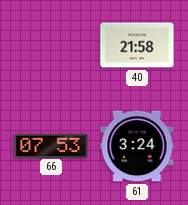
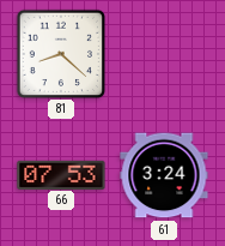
81: none -> 8:22
40: 21:58 -> none
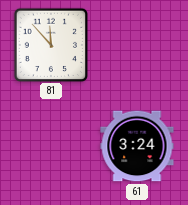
81: 8:22 -> 11:53
66: 07:53 -> none
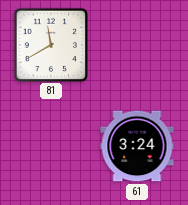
81: 11:53 -> 11:40
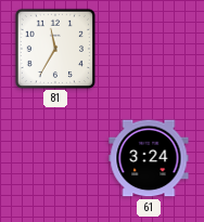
81: 11:40 -> 11:35
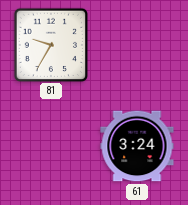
81: 11:35 -> 9:35
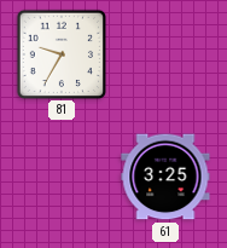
61: 3:24 -> 3:25
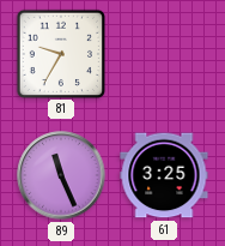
89: none -> 11:26
